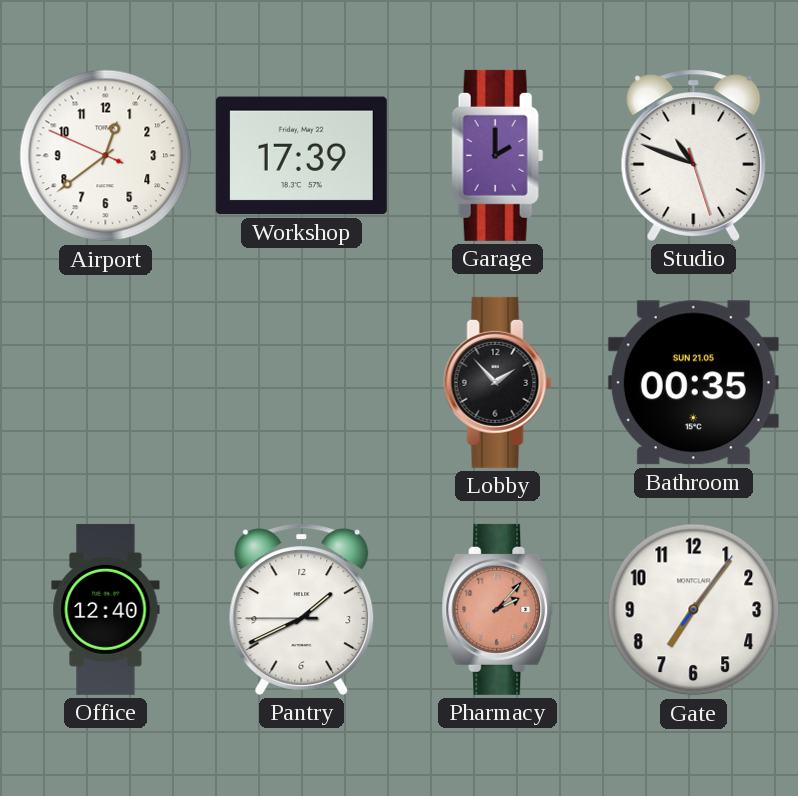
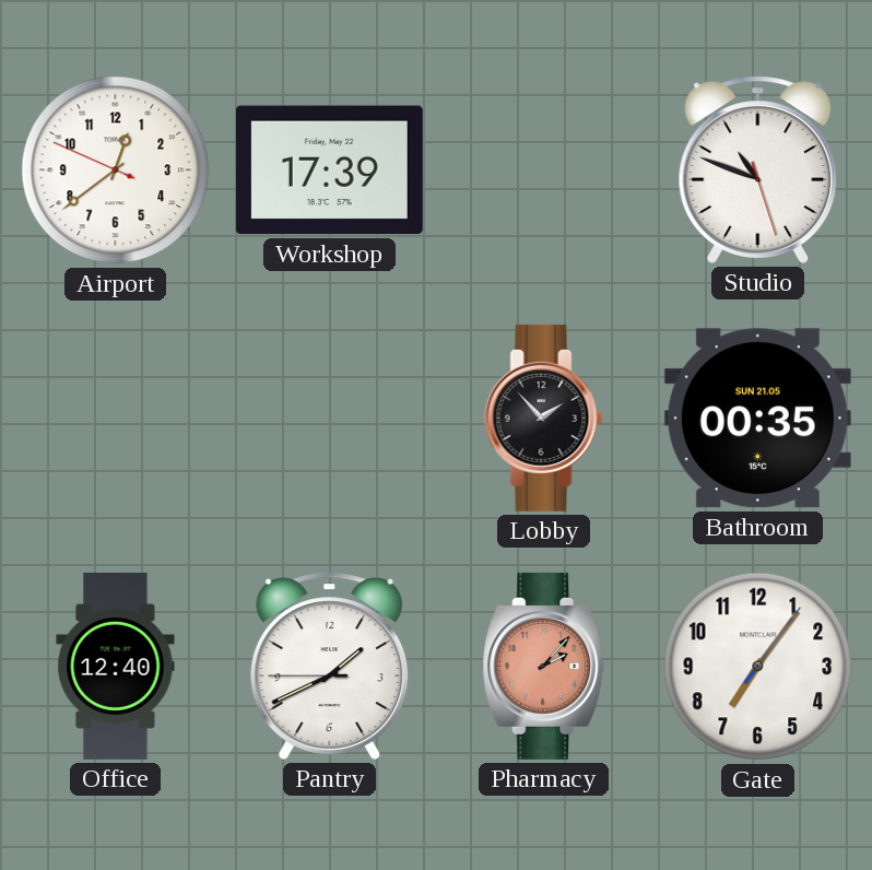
Garage: 2:00 -> none
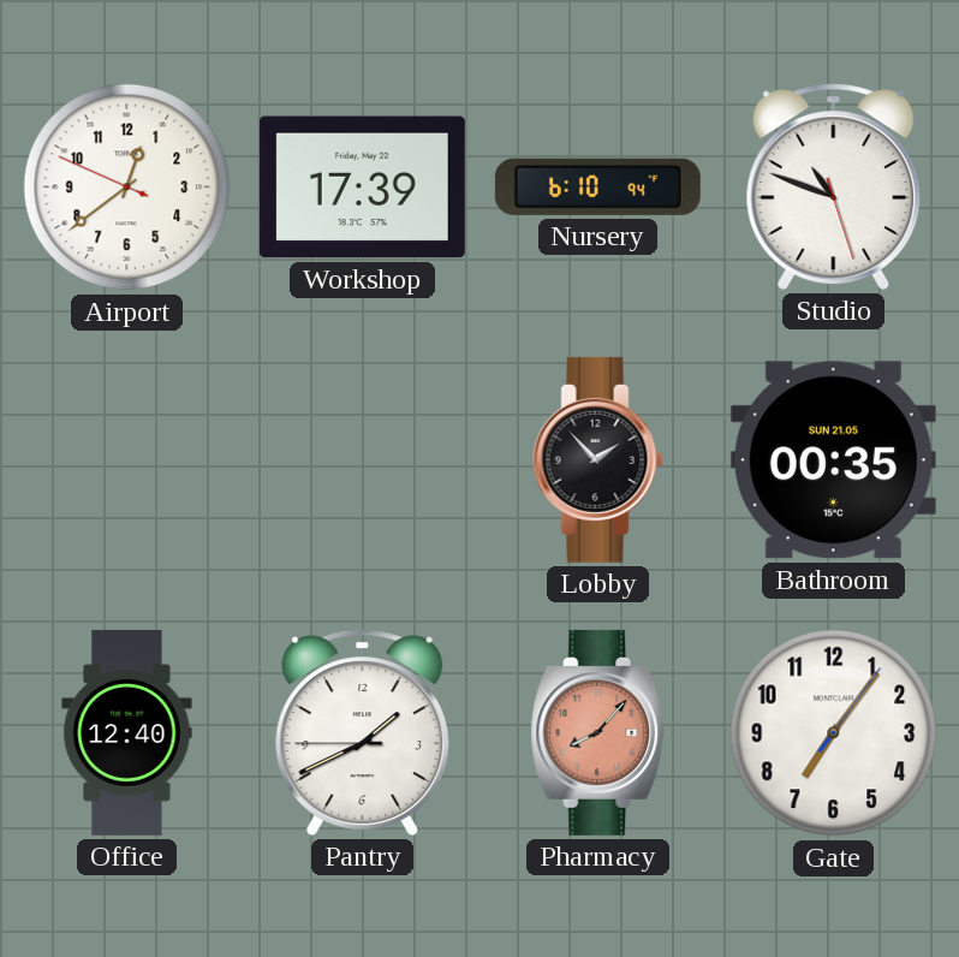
Nursery: none -> 6:10
Pharmacy: 2:07 -> 8:07
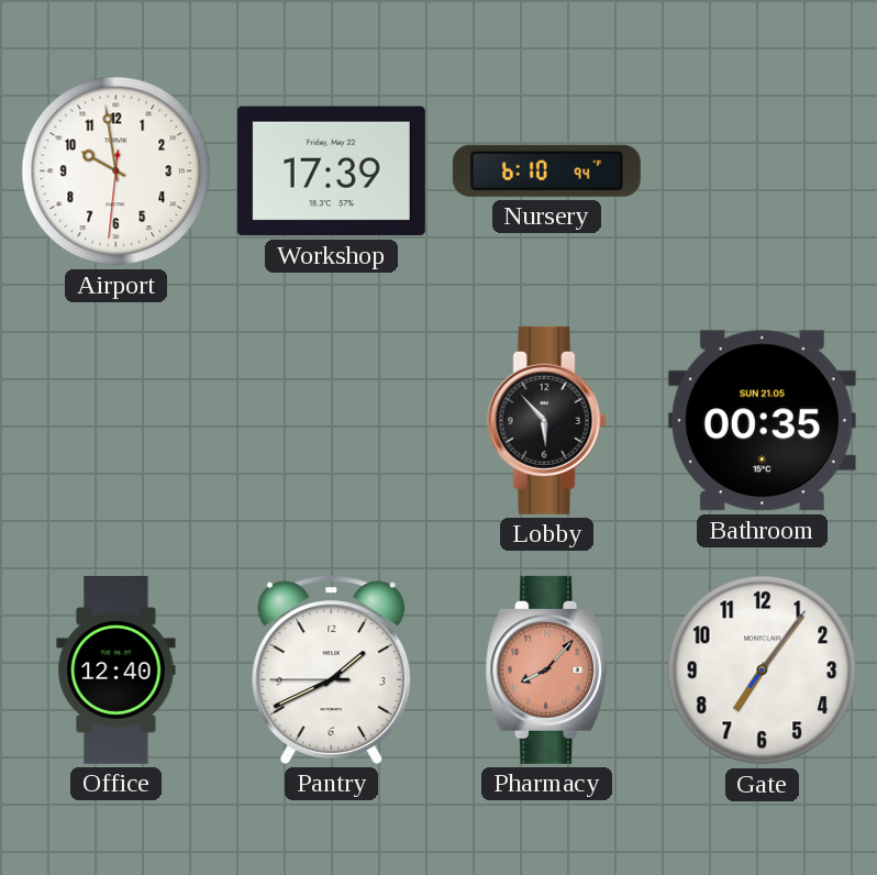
Airport: 12:38 -> 9:58
Studio: 10:48 -> none
Lobby: 1:53 -> 5:53
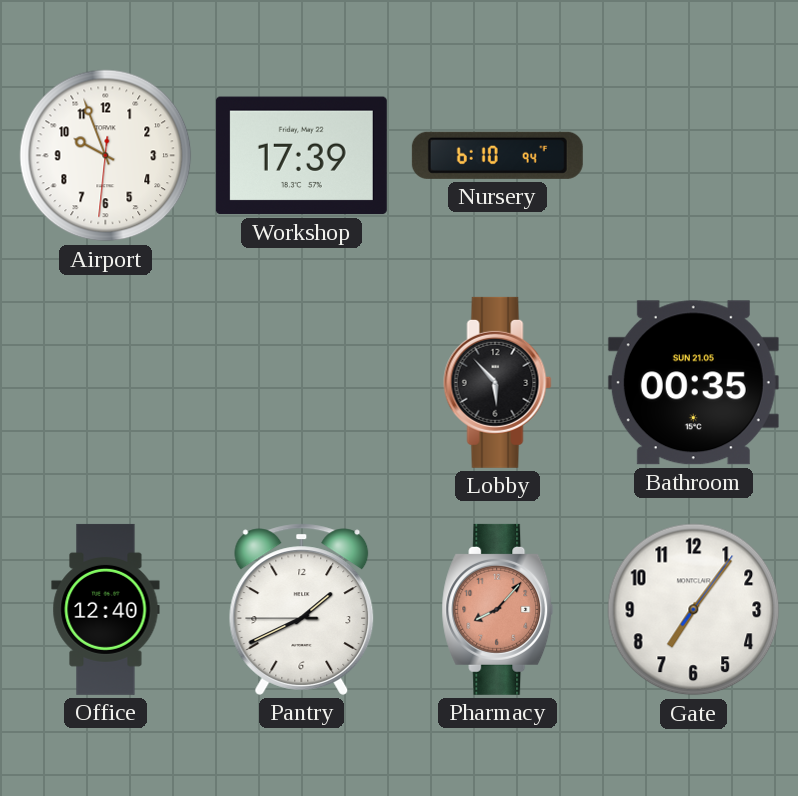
Airport: 9:58 -> 9:56
